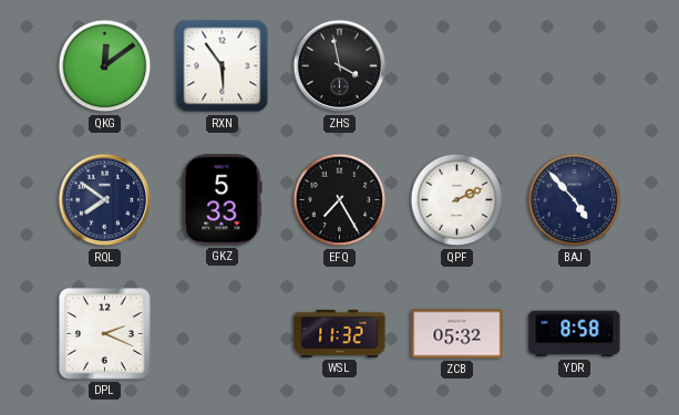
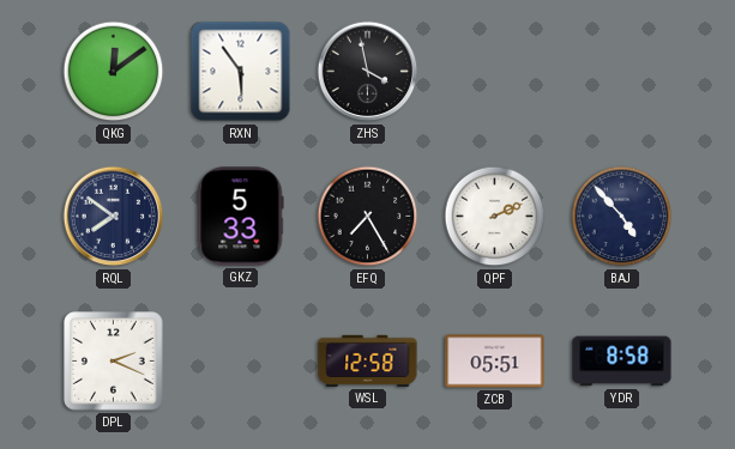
WSL: 11:32 -> 12:58
ZCB: 05:32 -> 05:51
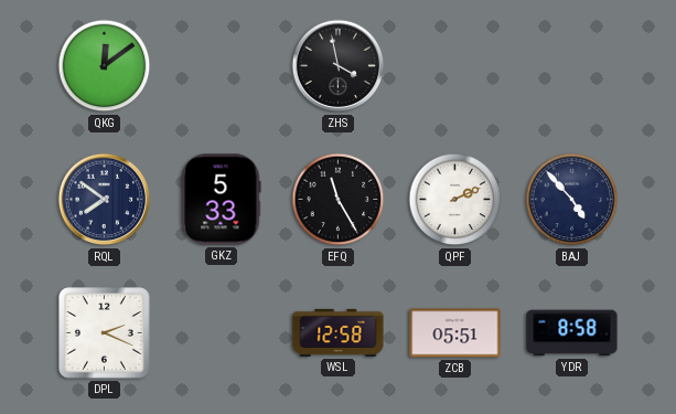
RXN: 5:54 -> none
EFQ: 7:25 -> 11:25
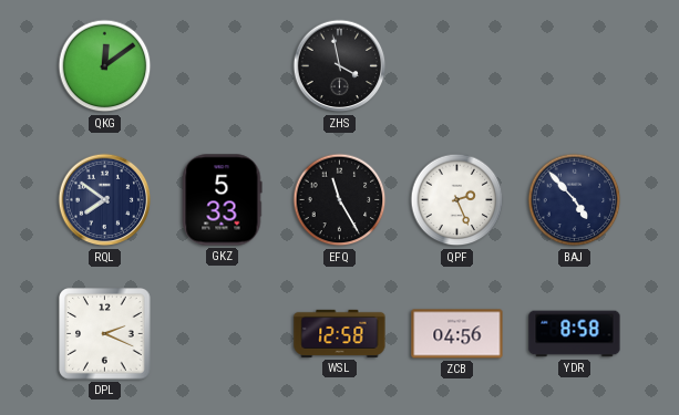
QPF: 2:11 -> 2:26
ZCB: 05:51 -> 04:56
